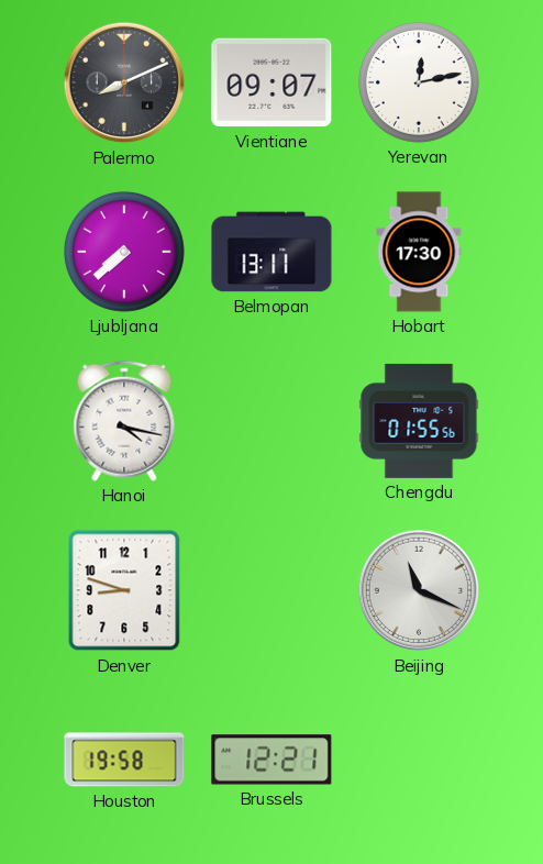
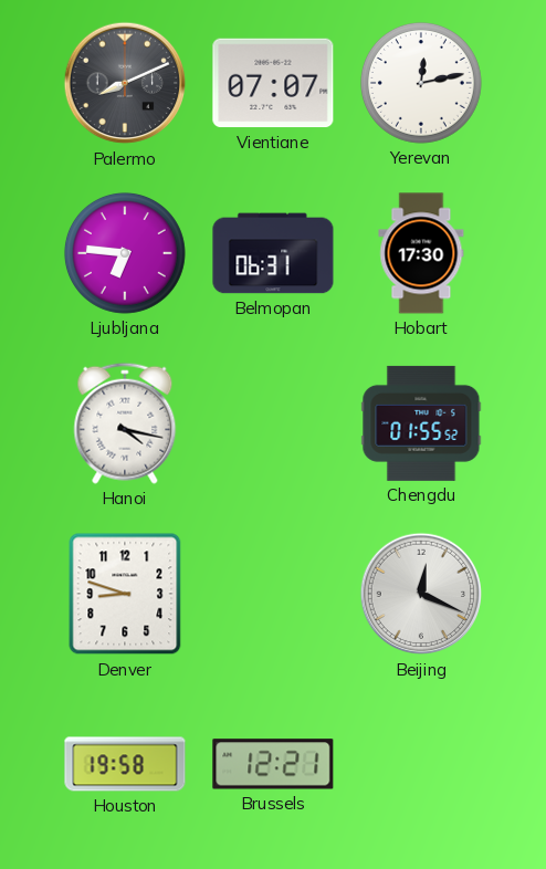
Vientiane: 09:07 -> 07:07
Ljubljana: 7:38 -> 6:46
Belmopan: 13:11 -> 06:31
Chengdu: 01:55:56 -> 01:55:52
Beijing: 11:19 -> 12:19
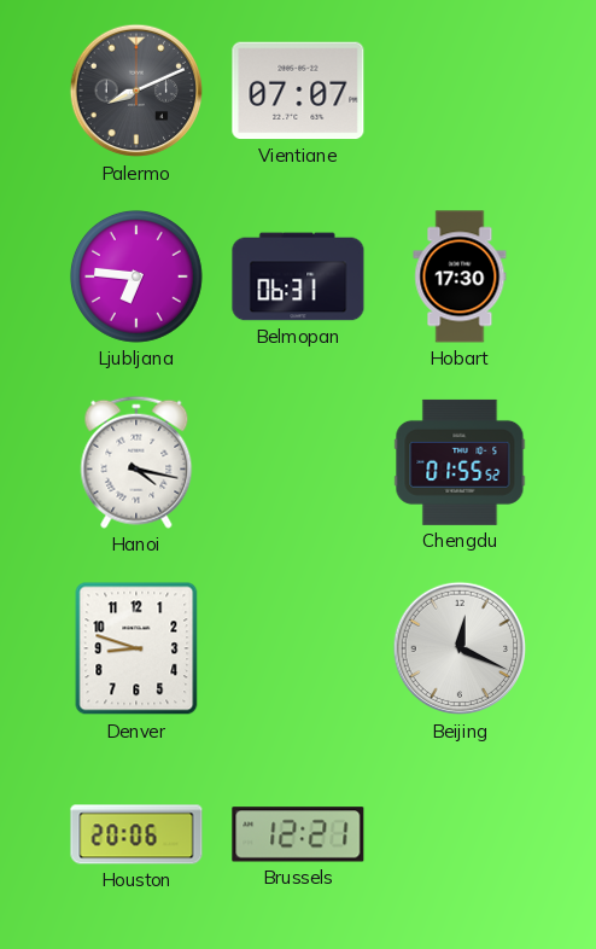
Yerevan: 12:13 -> none
Houston: 19:58 -> 20:06
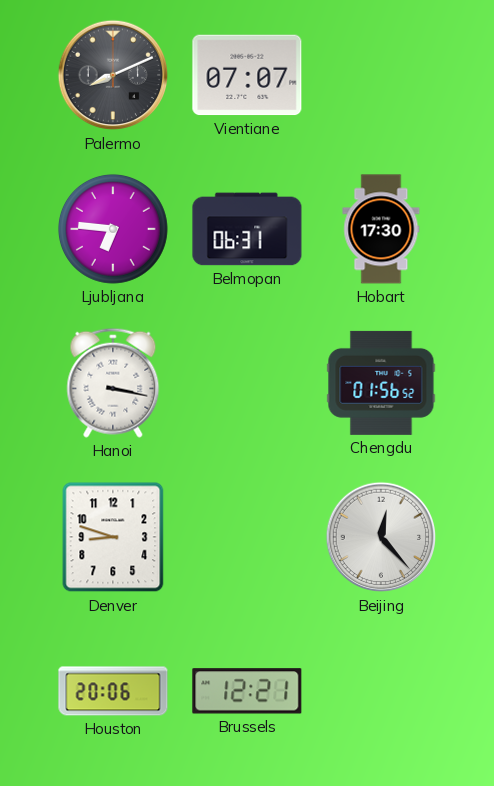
Hanoi: 4:17 -> 3:17
Chengdu: 01:55 -> 01:56
Beijing: 12:19 -> 12:23
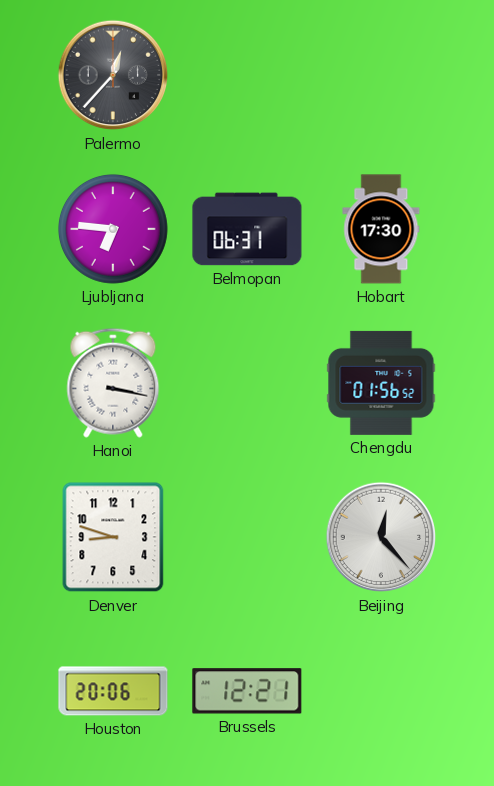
Palermo: 8:11 -> 12:37
Vientiane: 07:07 -> none
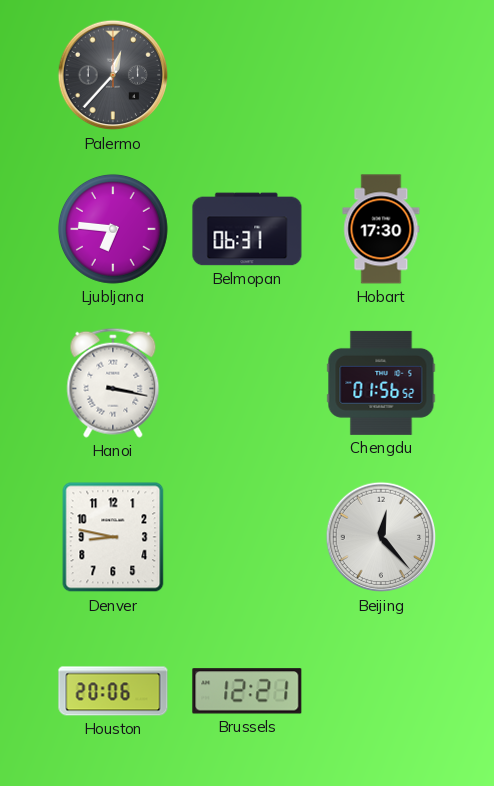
Denver: 8:48 -> 8:47
